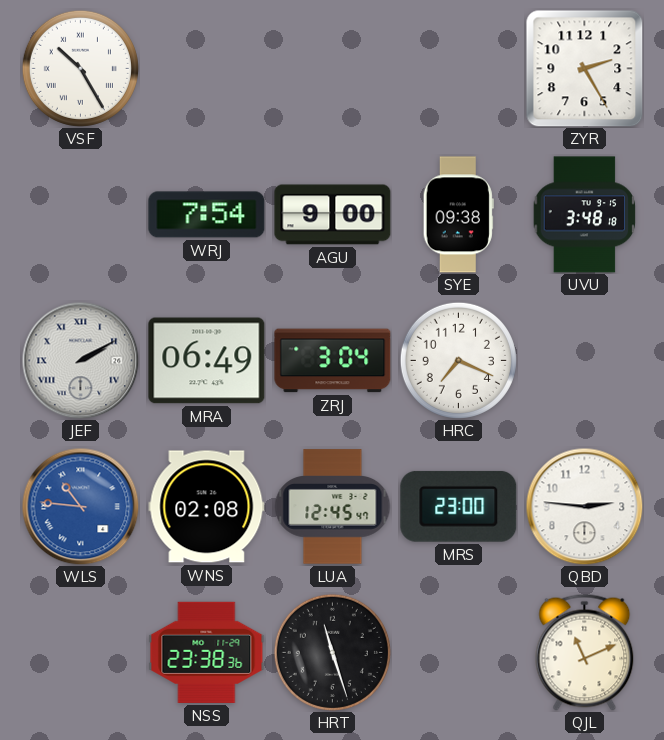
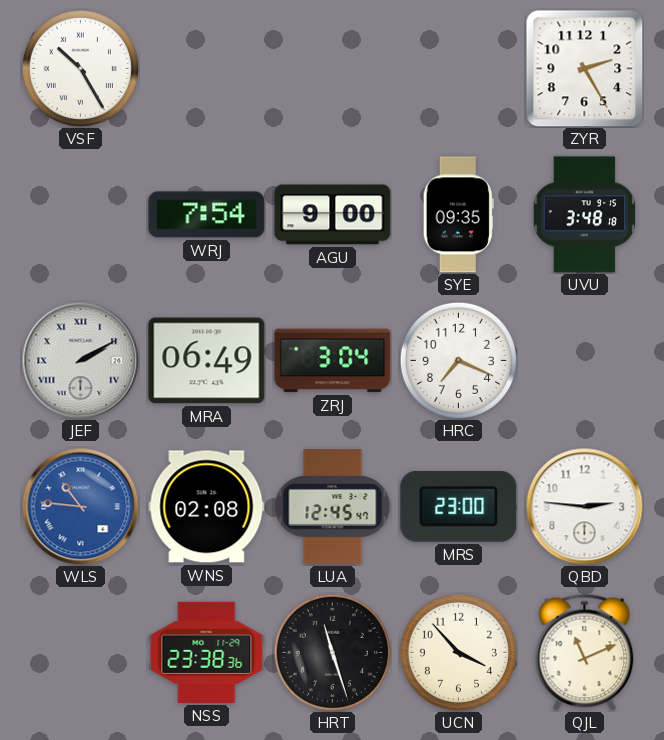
SYE: 09:38 -> 09:35
UCN: none -> 3:53
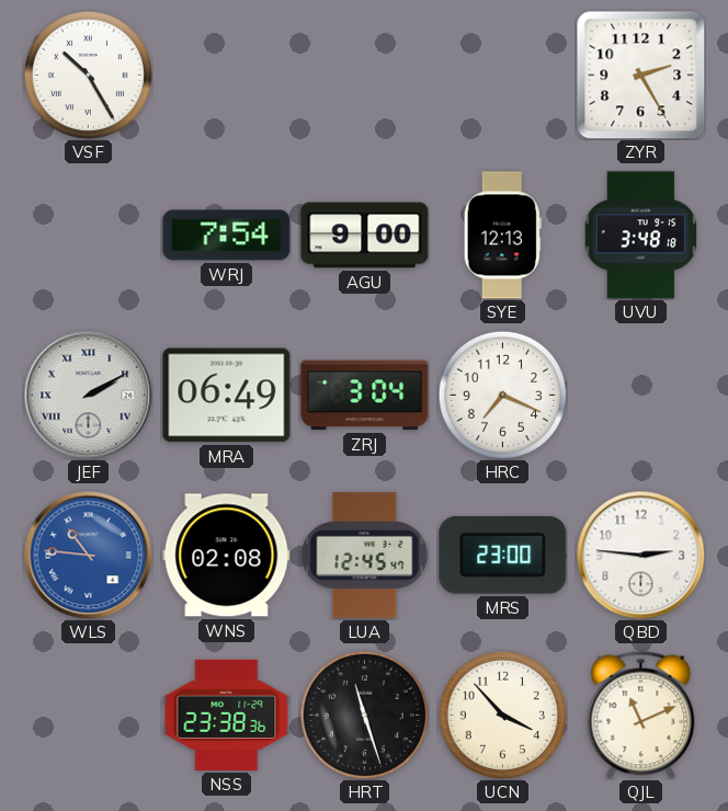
SYE: 09:35 -> 12:13
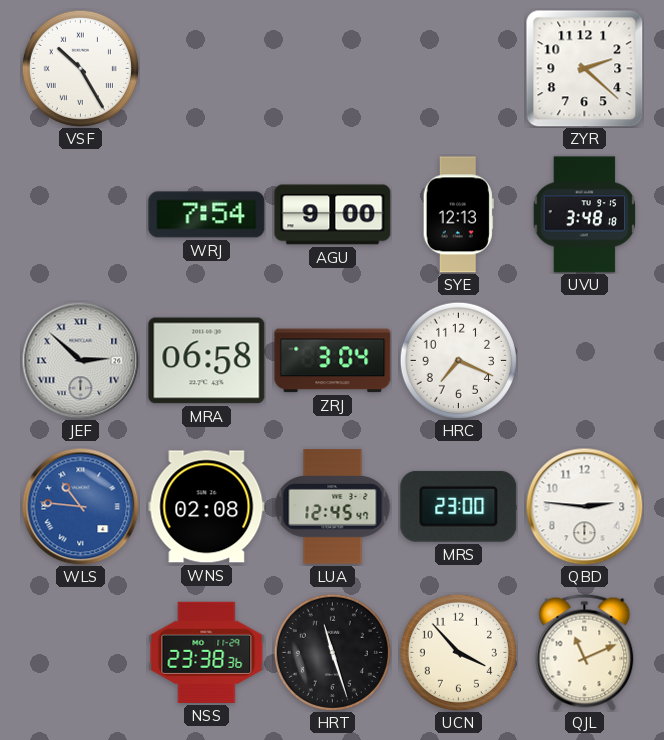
ZYR: 2:25 -> 2:22
JEF: 2:10 -> 2:52
MRA: 06:49 -> 06:58
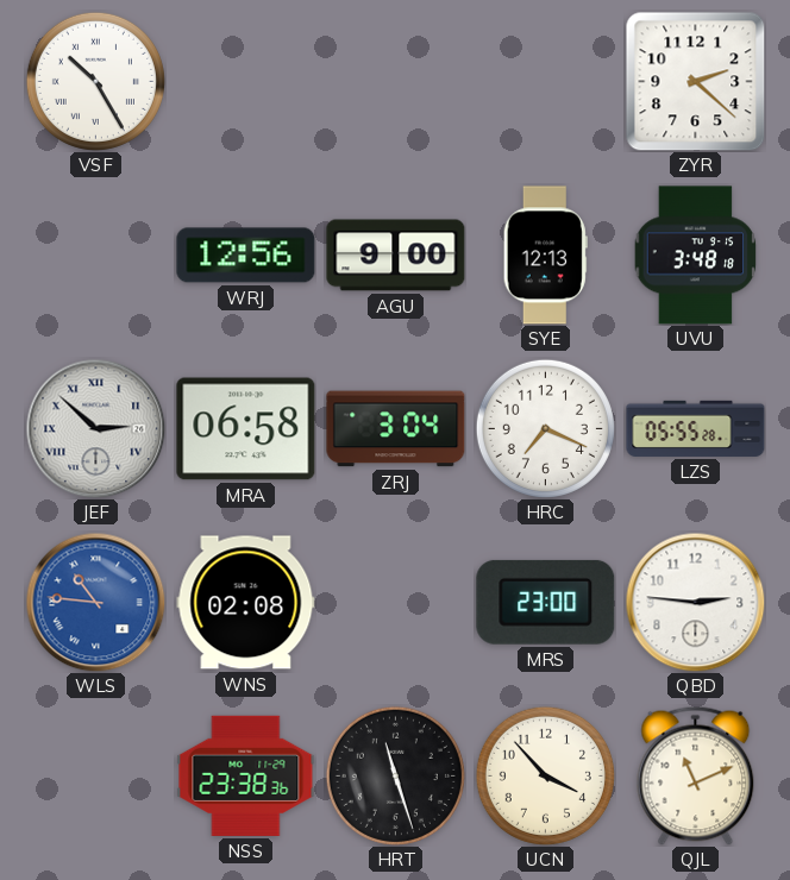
WRJ: 7:54 -> 12:56
LZS: none -> 05:55
LUA: 12:45 -> none
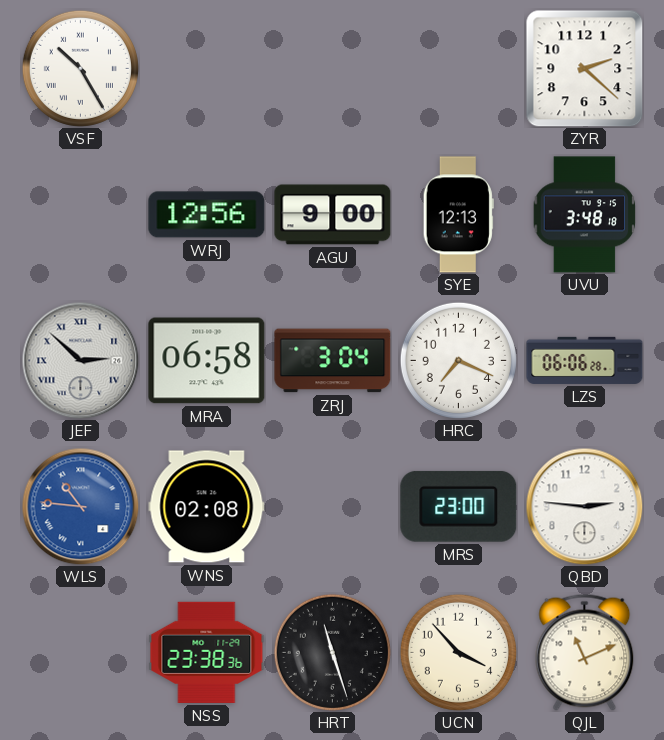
LZS: 05:55 -> 06:06
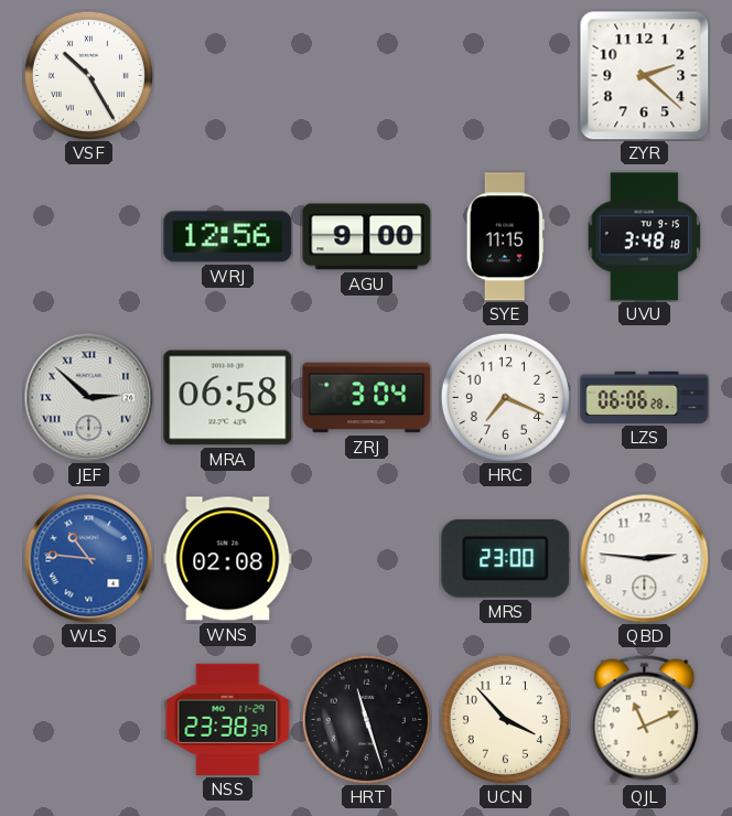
SYE: 12:13 -> 11:15
NSS: 23:38:36 -> 23:38:39
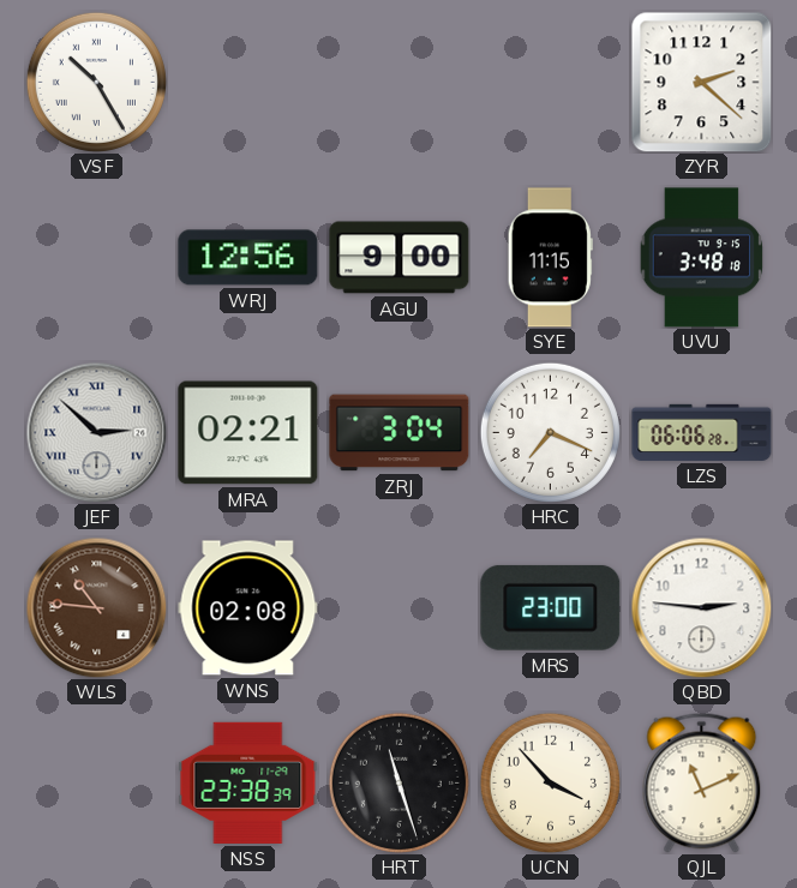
MRA: 06:58 -> 02:21
WLS dial: blue -> brown
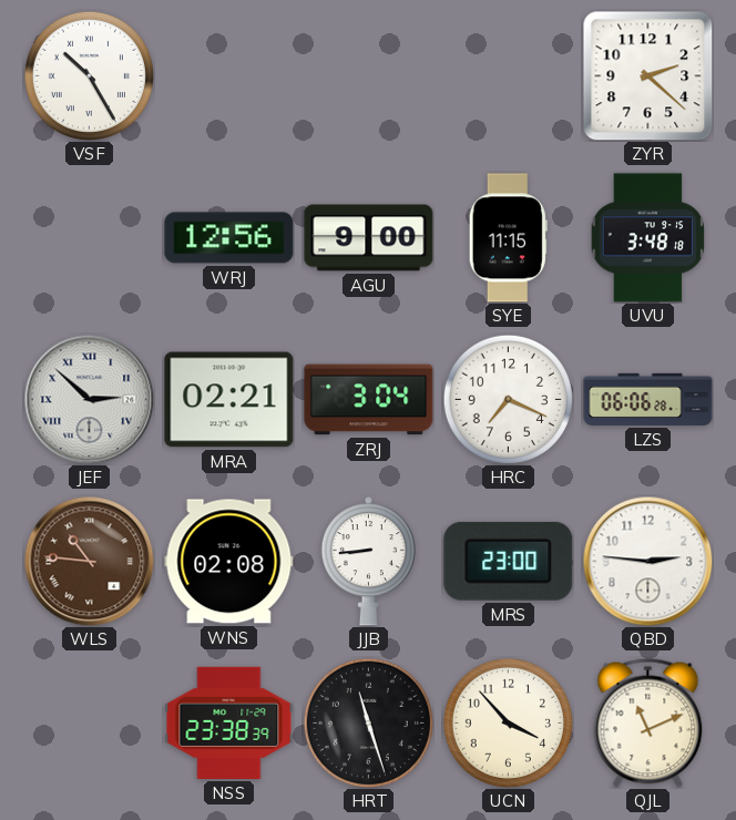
JJB: none -> 8:44
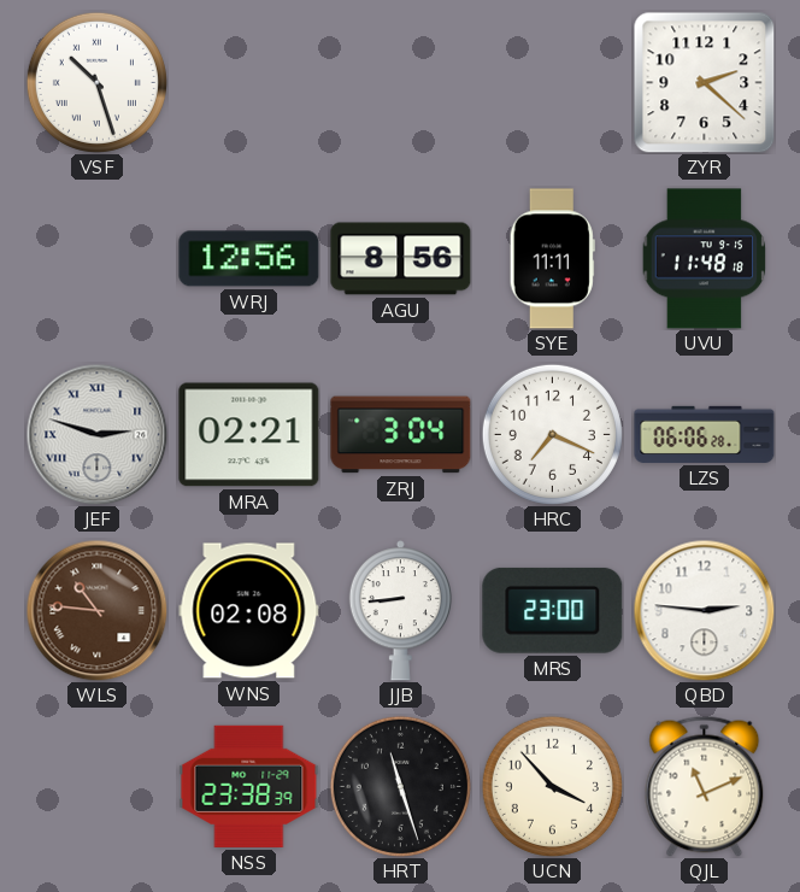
VSF: 10:25 -> 10:27
AGU: 9:00 -> 8:56
SYE: 11:15 -> 11:11
UVU: 3:48 -> 11:48
JEF: 2:52 -> 2:48
